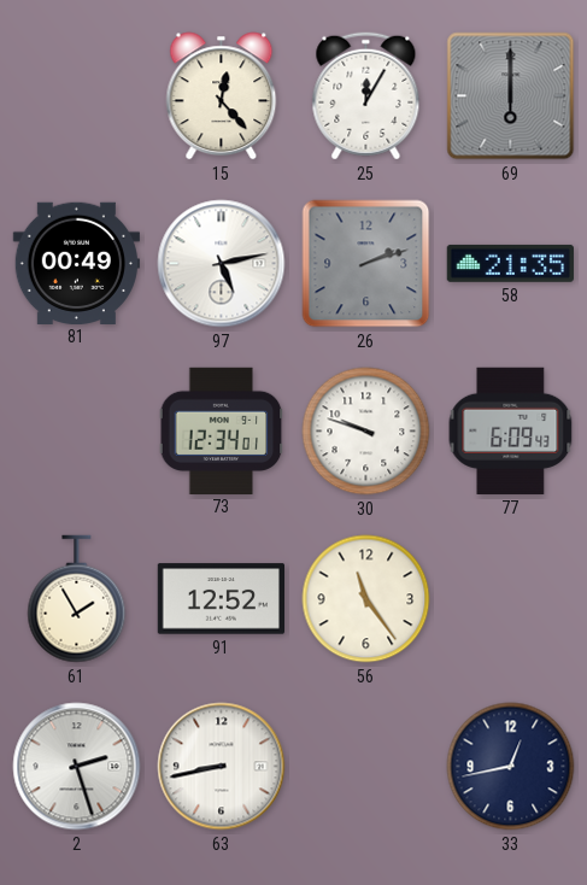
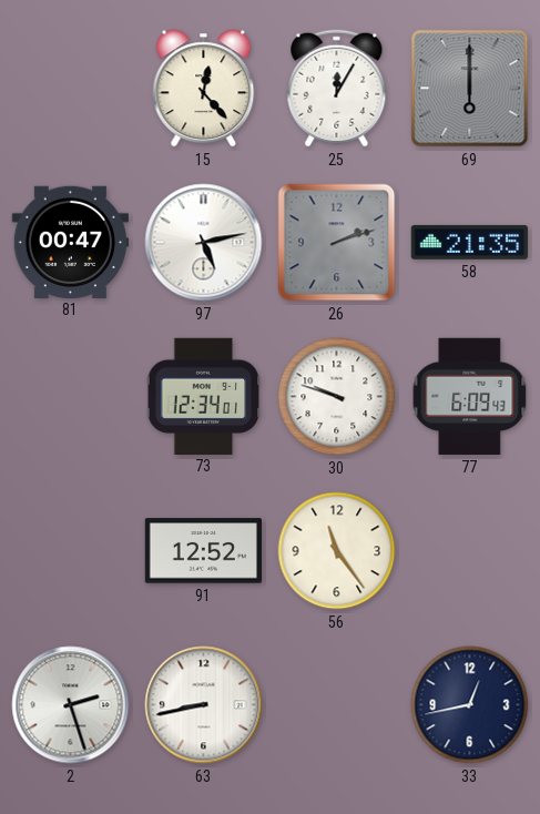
81: 00:49 -> 00:47
61: 1:55 -> none
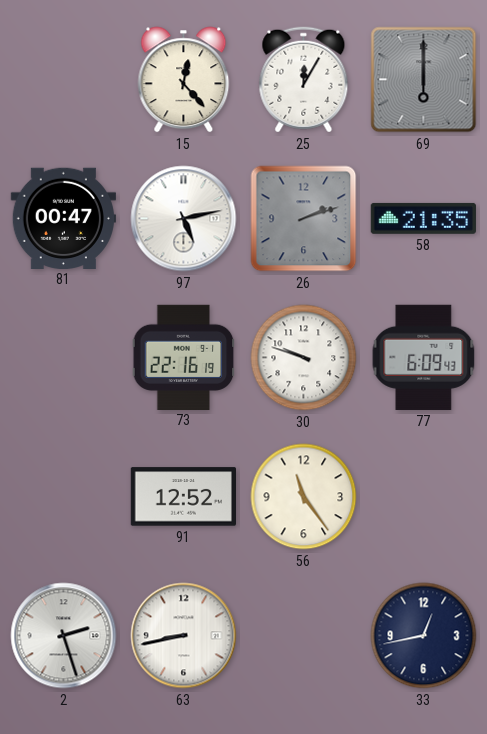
73: 12:34 -> 22:16
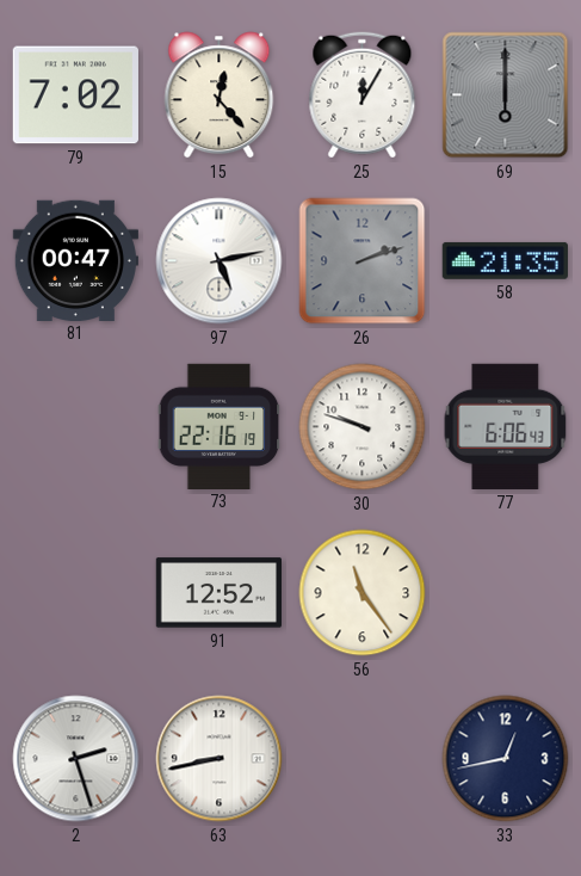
79: none -> 7:02
77: 6:09 -> 6:06
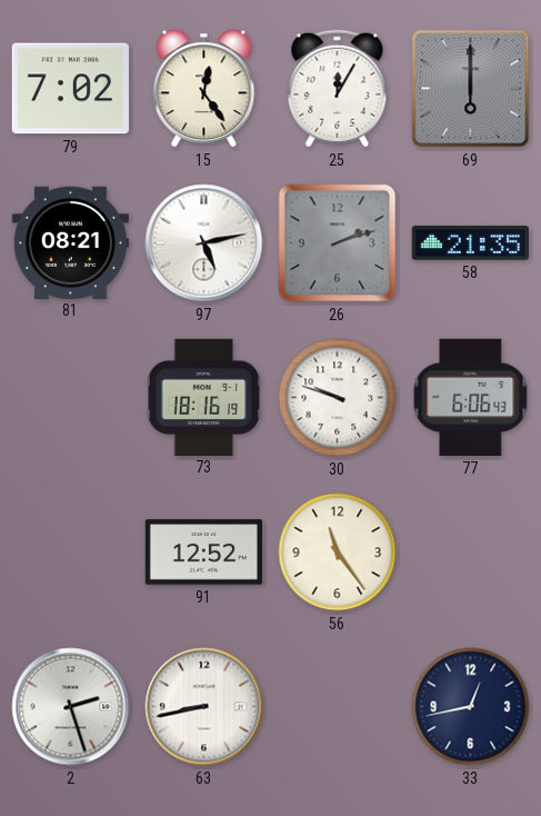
15: 12:23 -> 12:24
81: 00:47 -> 08:21
73: 22:16 -> 18:16
